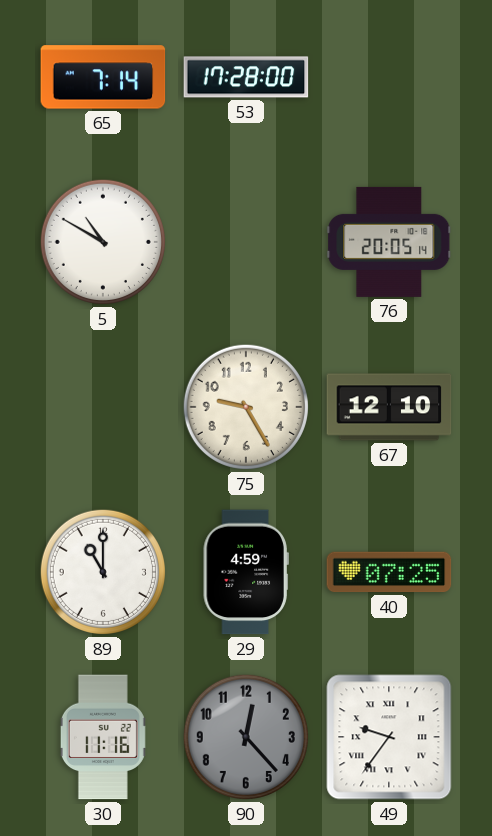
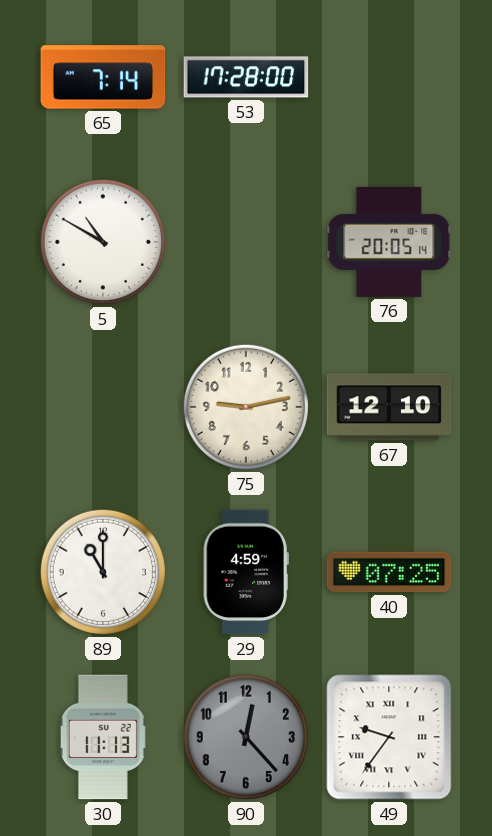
75: 9:25 -> 9:13
30: 11:16 -> 11:13
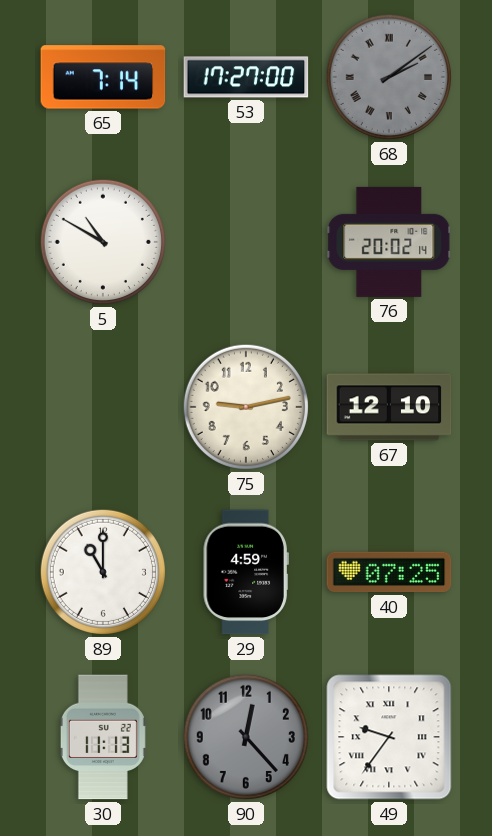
53: 17:28 -> 17:27
68: none -> 2:09
76: 20:05 -> 20:02
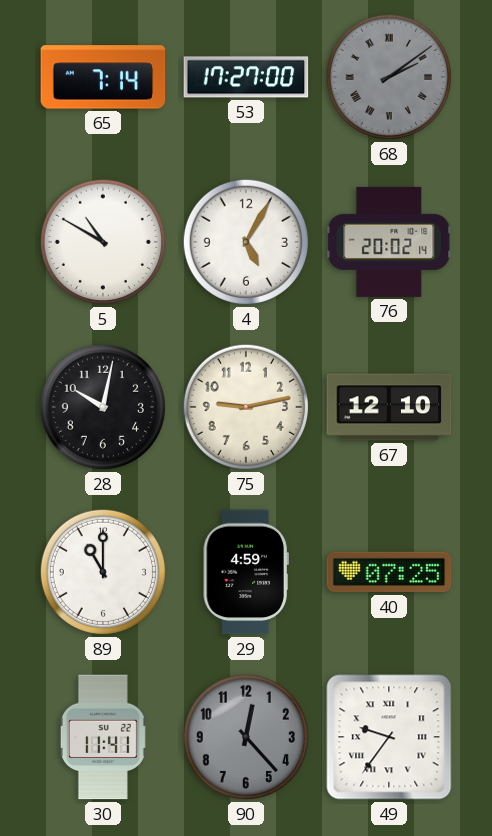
4: none -> 5:05
28: none -> 10:02
30: 11:13 -> 11:41
